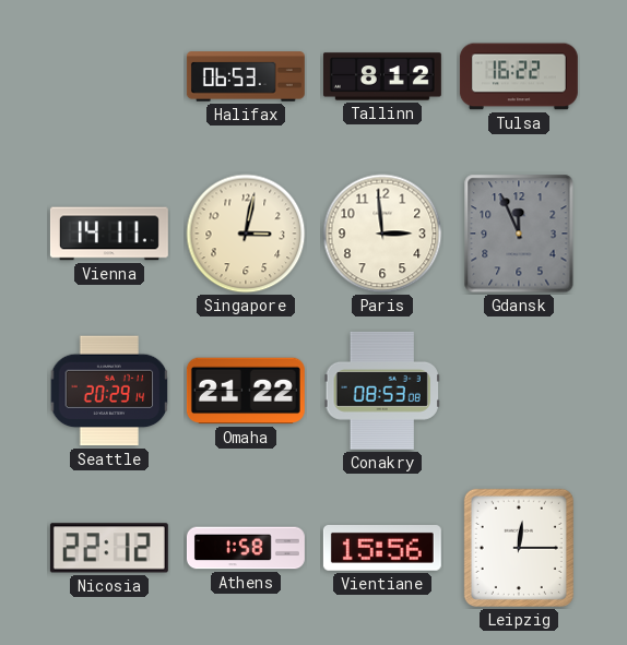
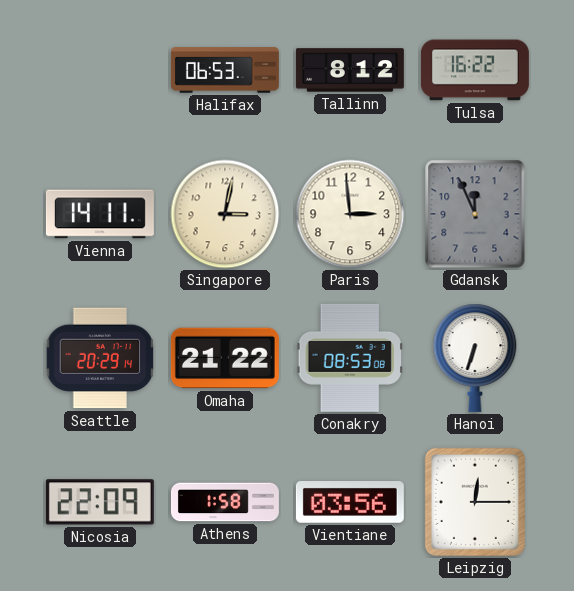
Hanoi: none -> 6:33
Nicosia: 22:12 -> 22:09
Vientiane: 15:56 -> 03:56
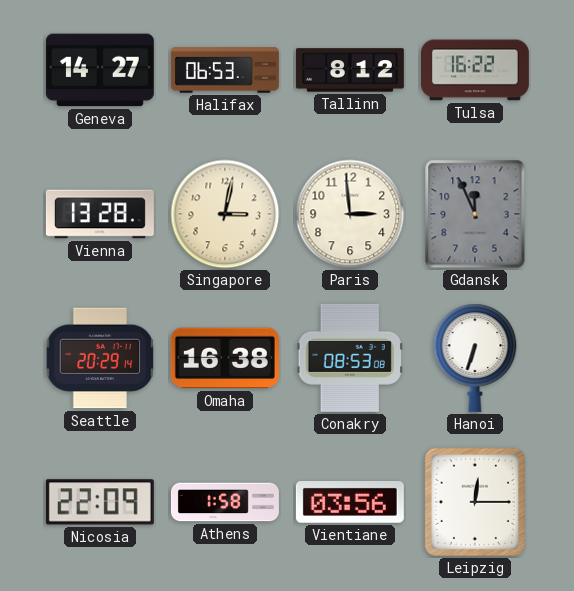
Geneva: none -> 14:27
Vienna: 14:11 -> 13:28
Omaha: 21:22 -> 16:38
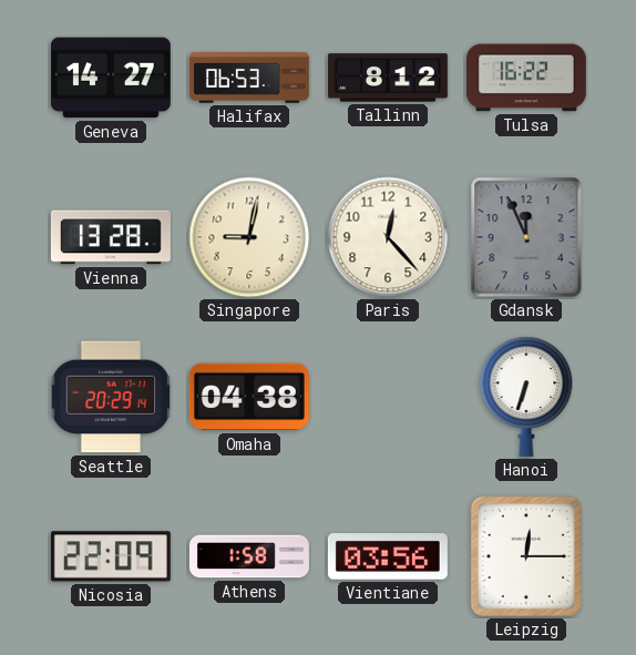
Singapore: 3:02 -> 9:02
Paris: 2:59 -> 12:23
Omaha: 16:38 -> 04:38
Conakry: 08:53 -> none
